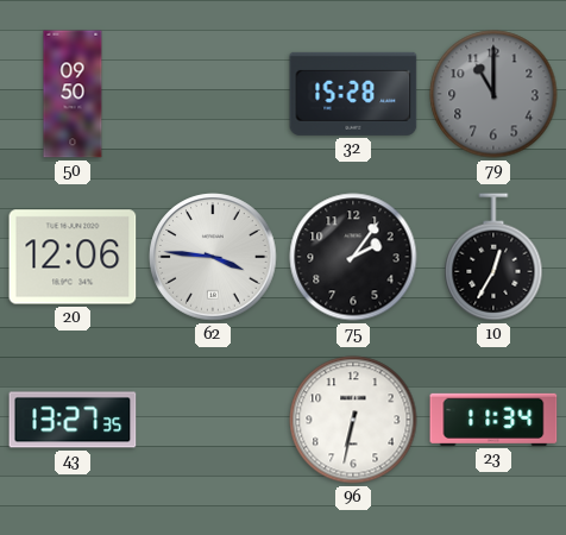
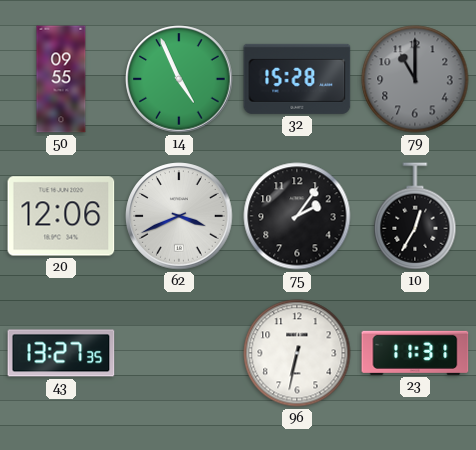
50: 09:50 -> 09:55
14: none -> 4:56
62: 3:46 -> 3:41
23: 11:34 -> 11:31
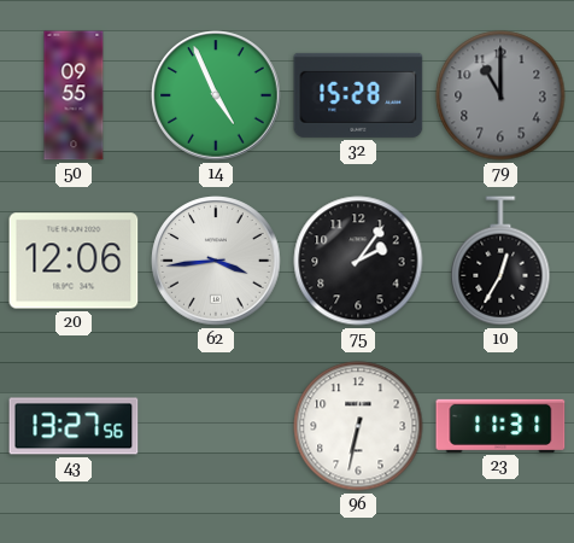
62: 3:41 -> 3:44
43: 13:27:35 -> 13:27:56
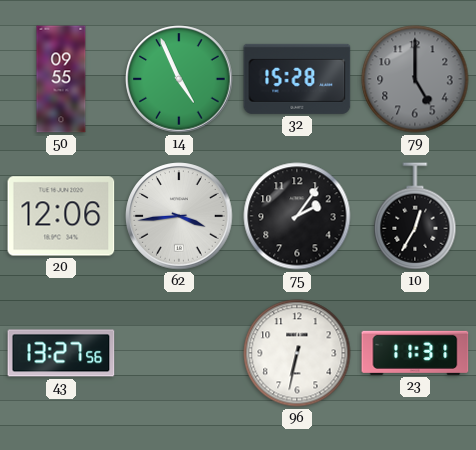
79: 11:00 -> 5:00
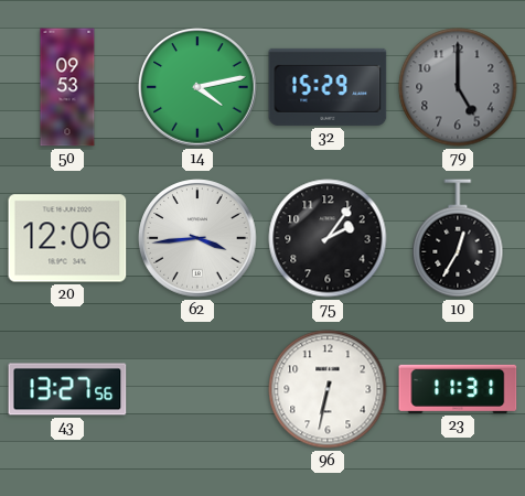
50: 09:55 -> 09:53
14: 4:56 -> 4:13
32: 15:28 -> 15:29
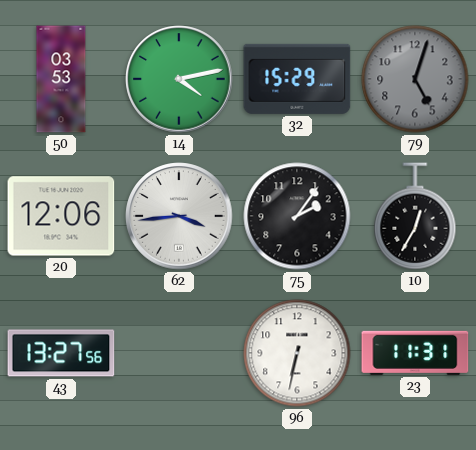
50: 09:53 -> 03:53
79: 5:00 -> 5:03
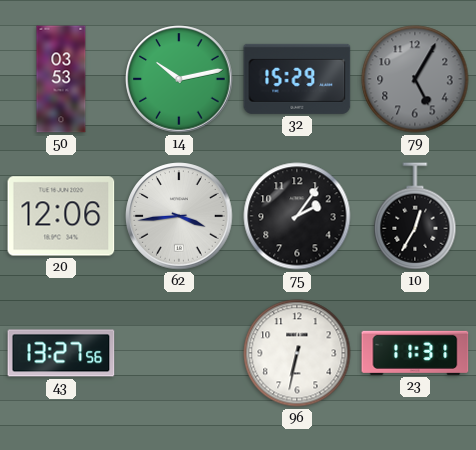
14: 4:13 -> 10:13
79: 5:03 -> 5:05
